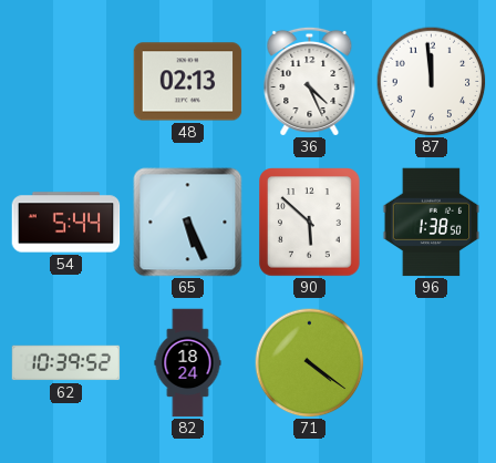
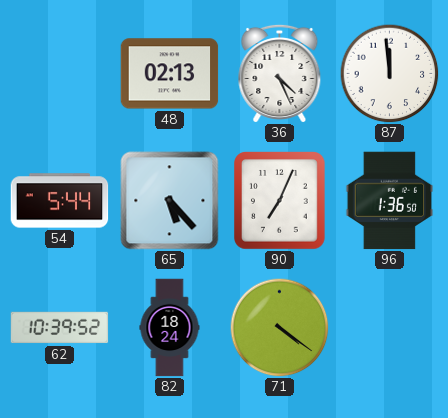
65: 5:26 -> 5:23
90: 5:52 -> 7:04
96: 1:38 -> 1:36
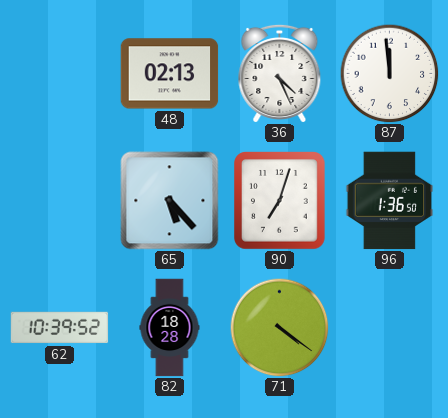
54: 5:44 -> none
90: 7:04 -> 7:03
82: 18:24 -> 18:28
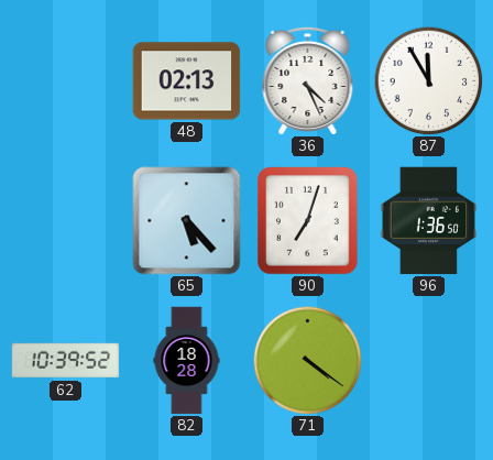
87: 11:59 -> 11:55
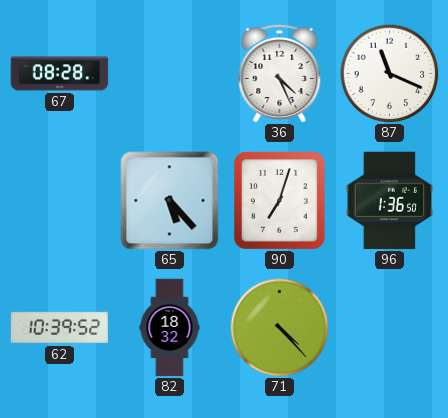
67: none -> 08:28
48: 02:13 -> none
87: 11:55 -> 11:19
82: 18:28 -> 18:32
71: 4:21 -> 4:23
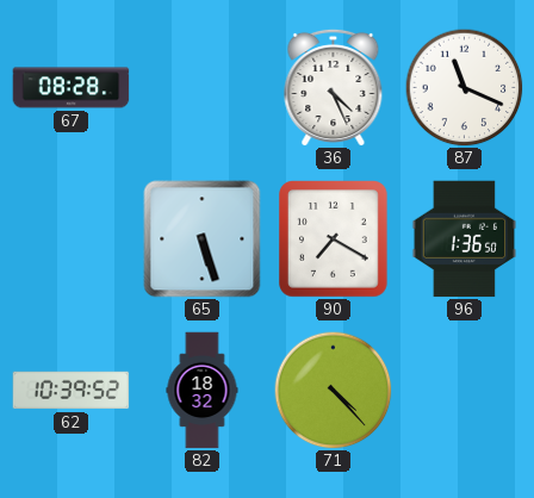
65: 5:23 -> 5:27
90: 7:03 -> 7:20
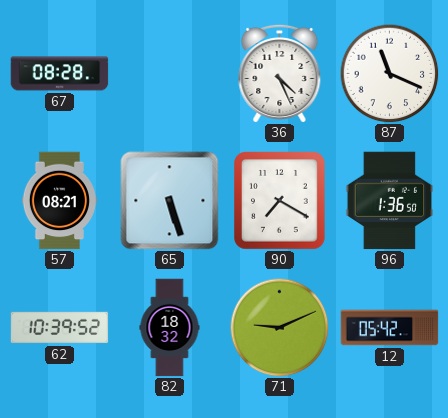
57: none -> 08:21
71: 4:23 -> 9:11
12: none -> 05:42
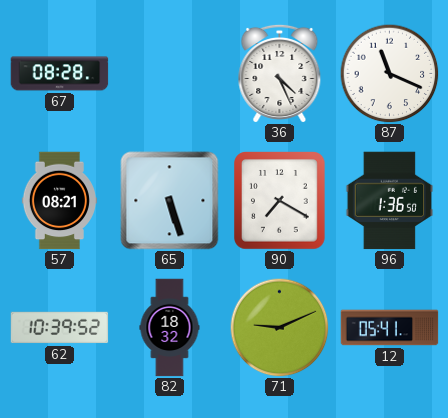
12: 05:42 -> 05:41
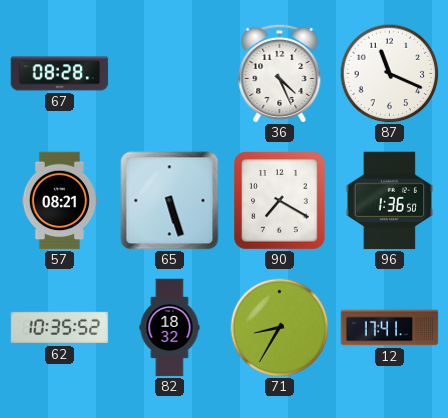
62: 10:39 -> 10:35
71: 9:11 -> 8:35
12: 05:41 -> 17:41
